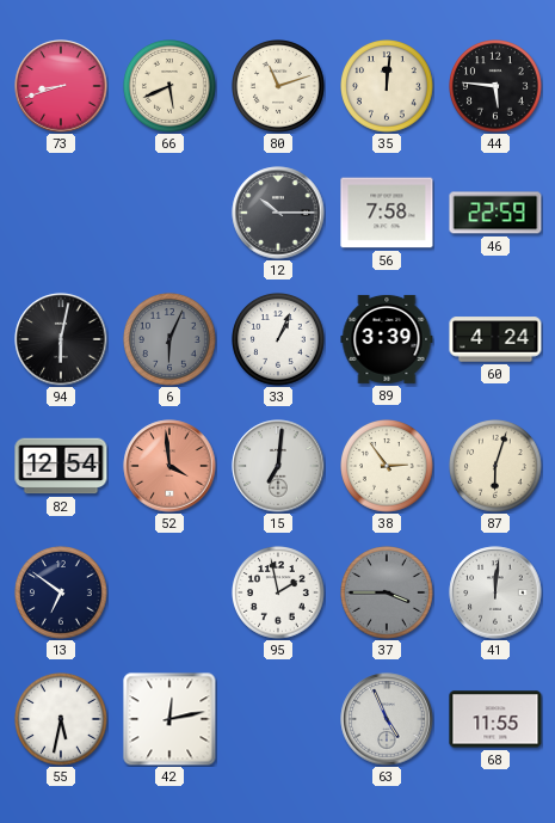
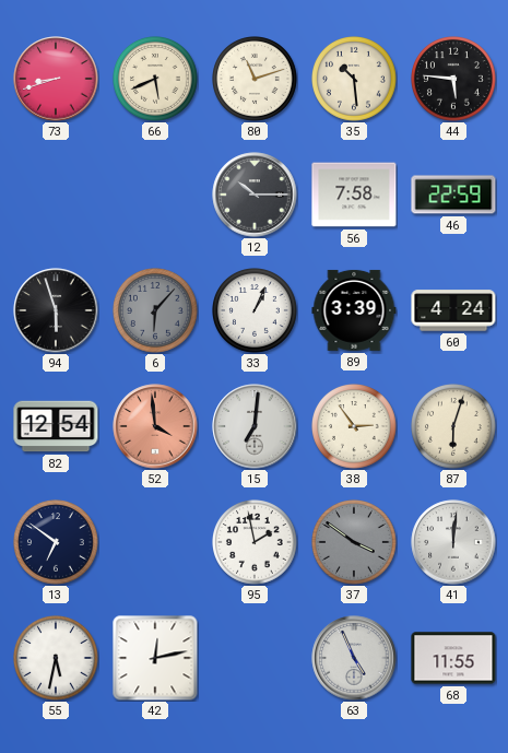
35: 12:01 -> 10:29
94: 6:02 -> 5:57
6: 6:04 -> 6:07
37: 3:45 -> 3:51
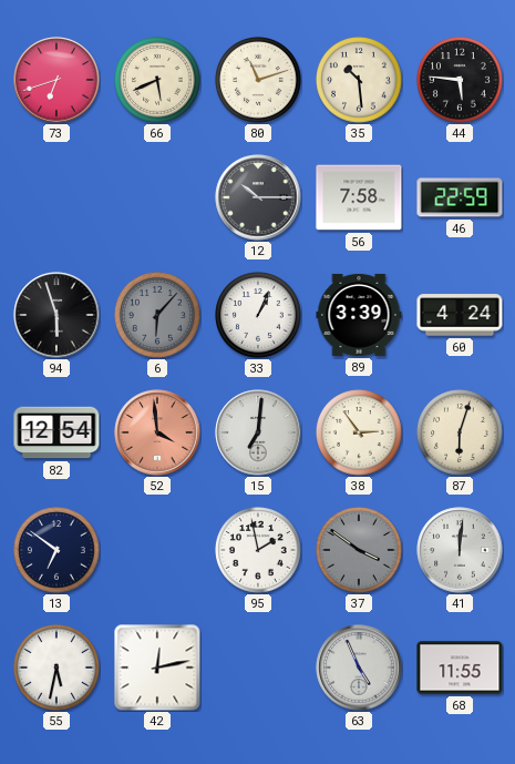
73: 8:42 -> 6:42
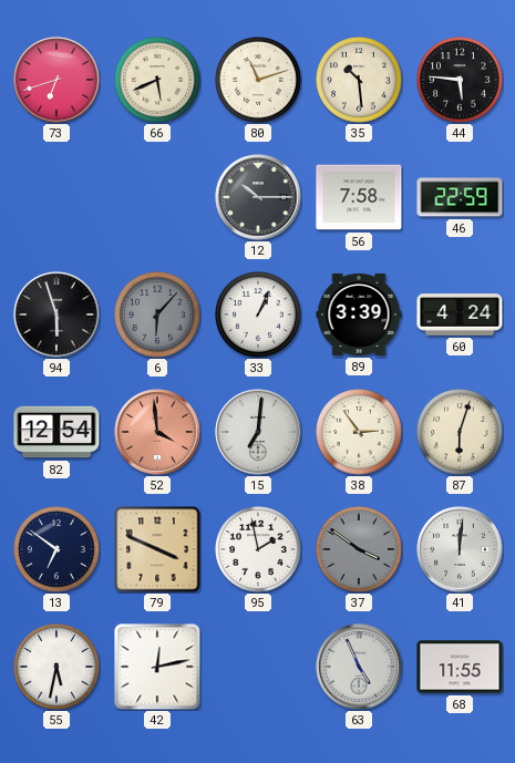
79: none -> 3:49
